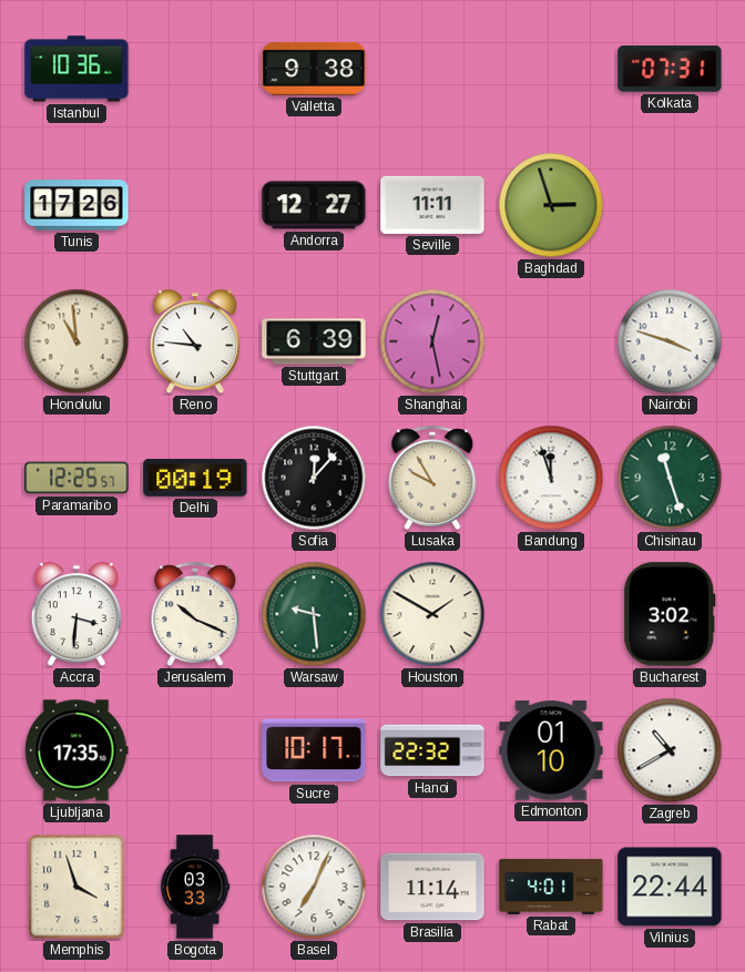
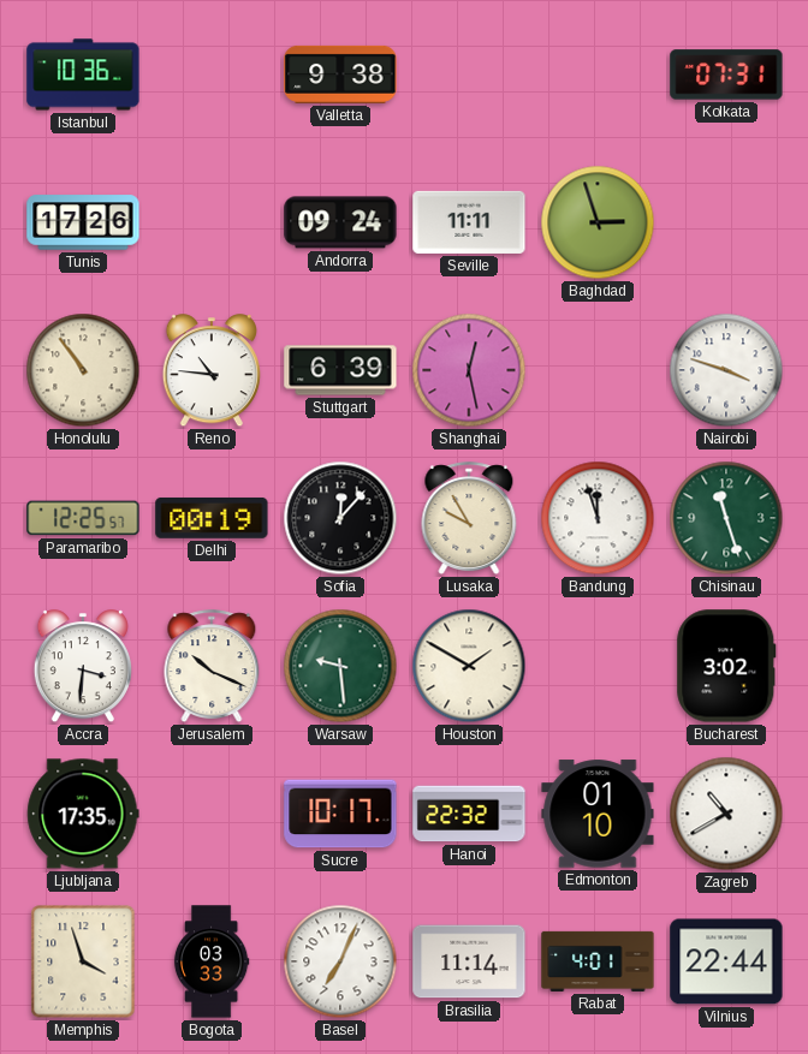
Andorra: 12:27 -> 09:24
Honolulu: 10:59 -> 10:54
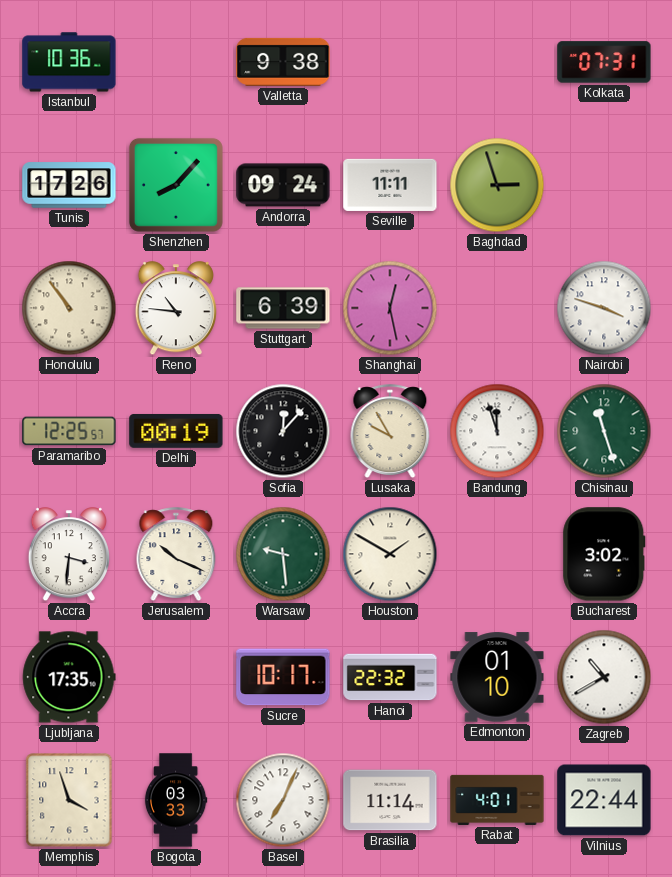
Shenzhen: none -> 8:07
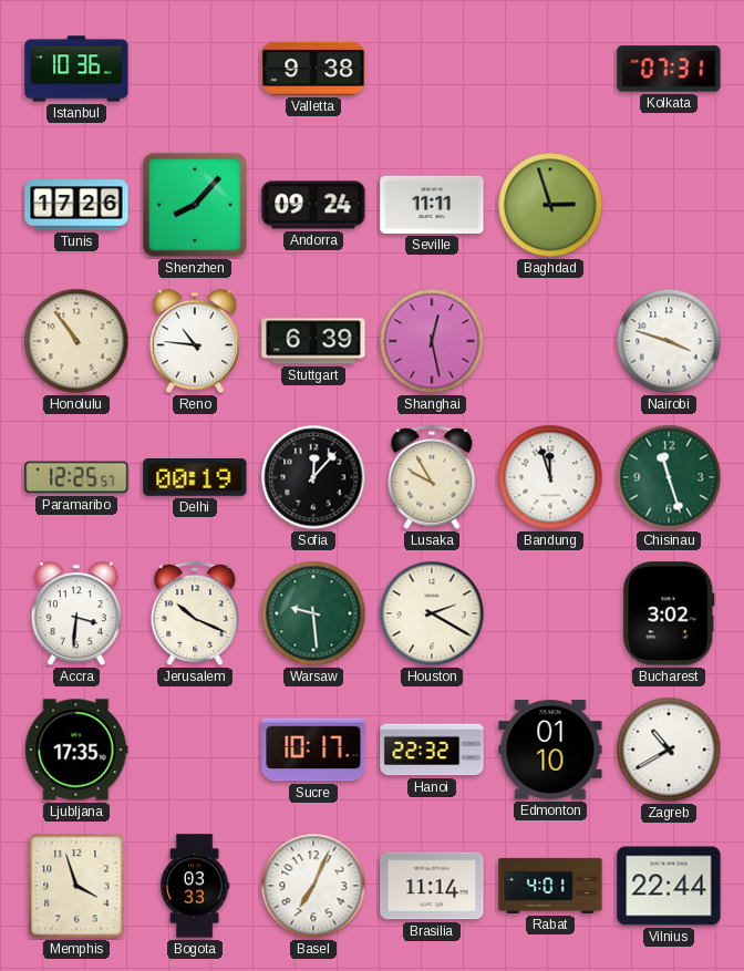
Houston: 1:50 -> 2:20
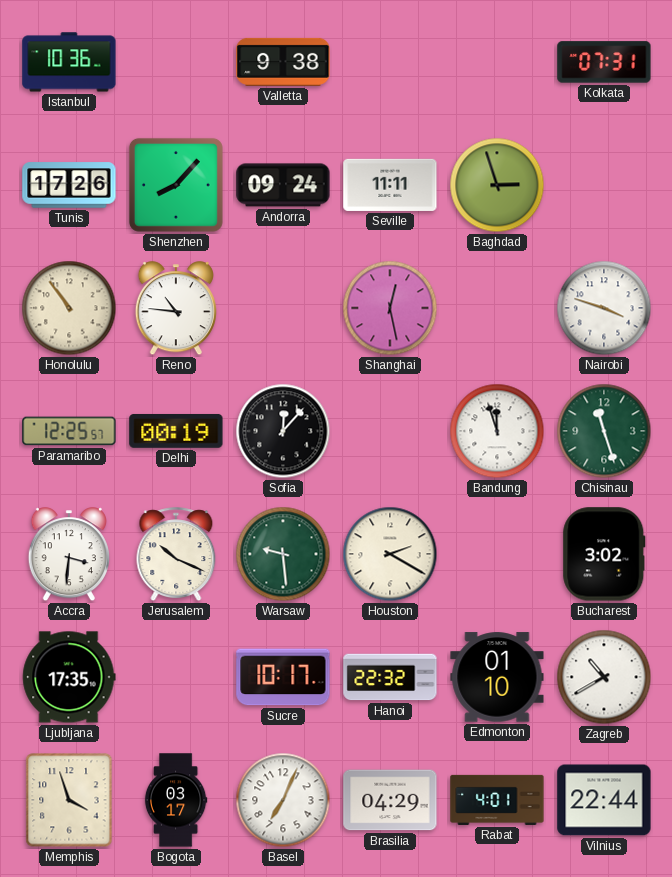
Stuttgart: 6:39 -> none
Lusaka: 9:55 -> none
Bogota: 03:33 -> 03:17
Brasilia: 11:14 -> 04:29
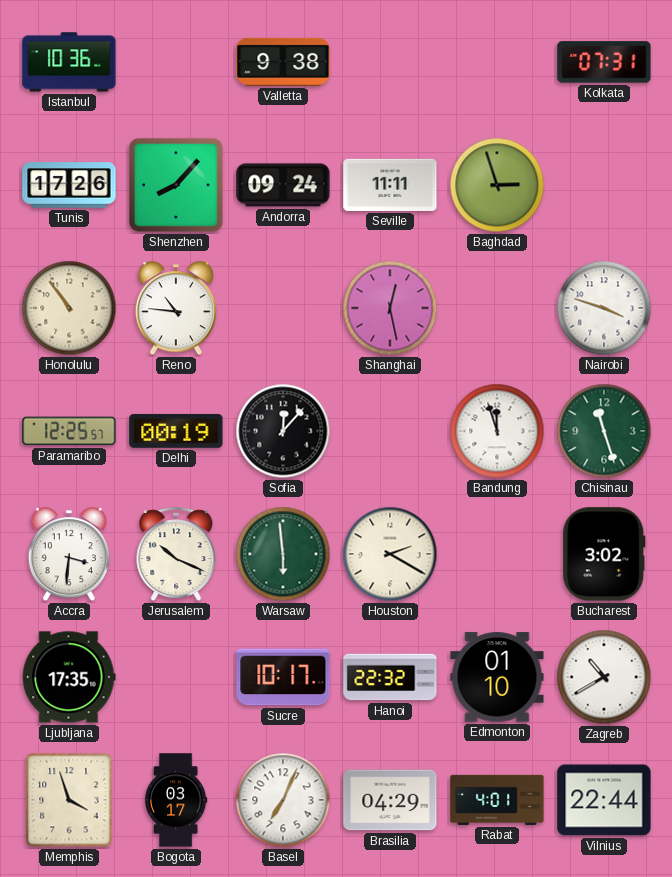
Warsaw: 9:29 -> 5:59
